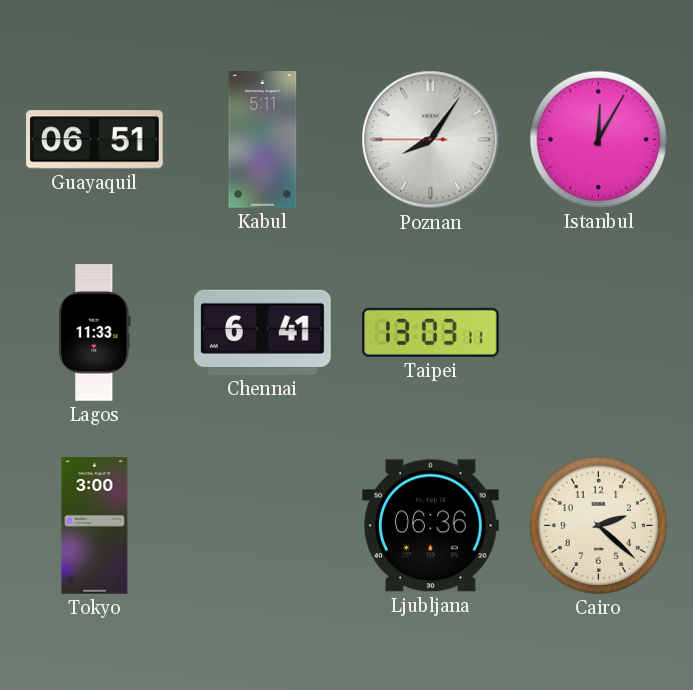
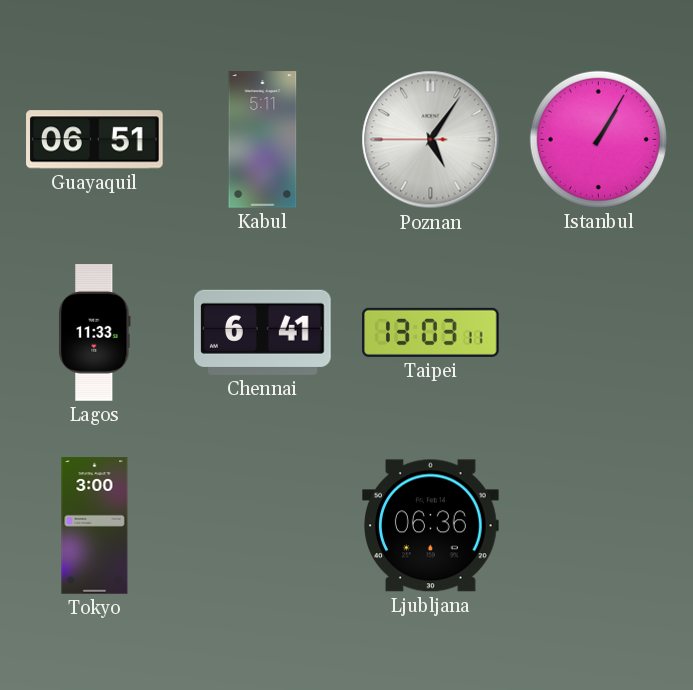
Poznan: 8:05 -> 5:05
Istanbul: 12:05 -> 1:05
Cairo: 2:22 -> none
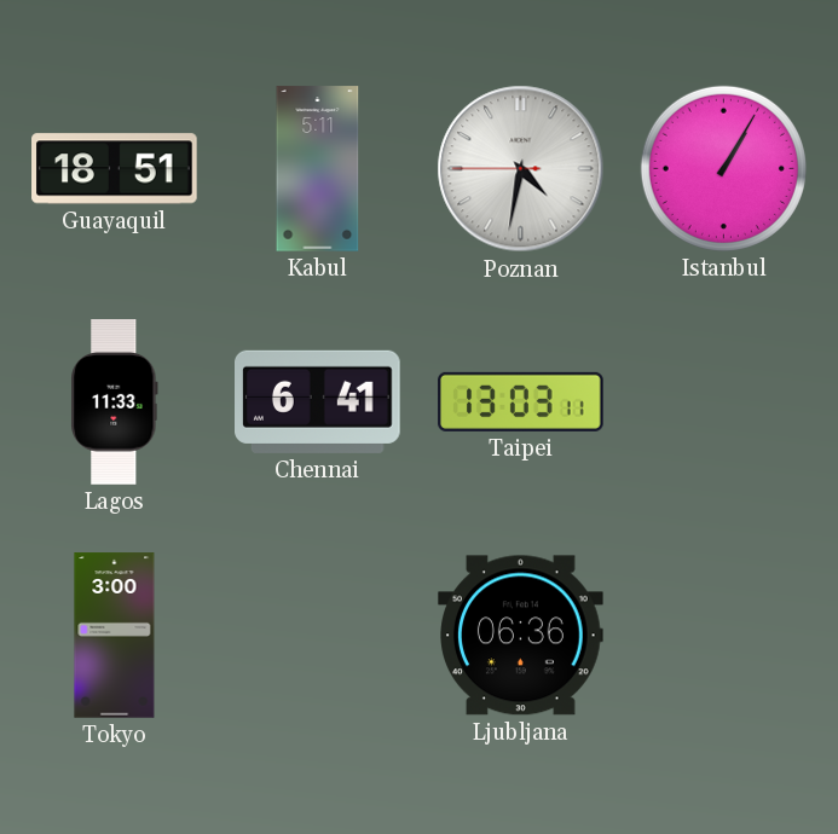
Guayaquil: 06:51 -> 18:51
Poznan: 5:05 -> 4:31
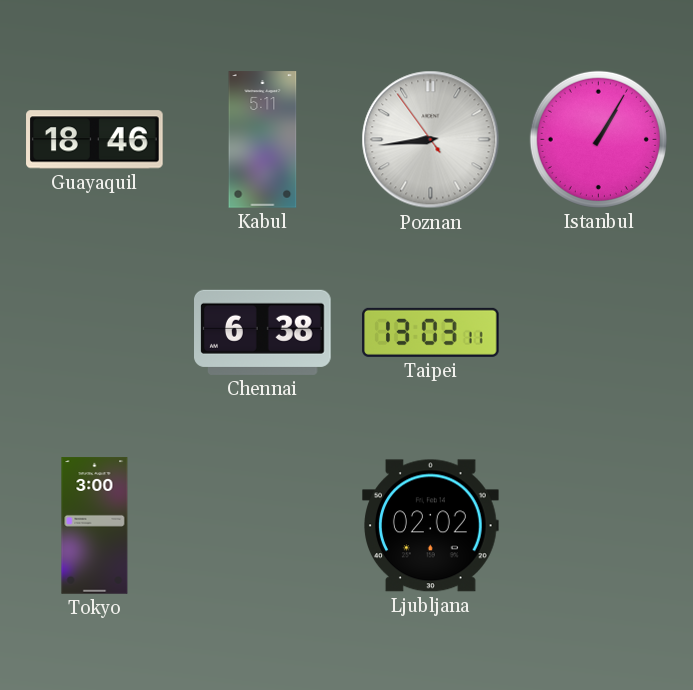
Guayaquil: 18:51 -> 18:46
Poznan: 4:31 -> 8:43
Lagos: 11:33 -> none
Chennai: 6:41 -> 6:38
Ljubljana: 06:36 -> 02:02
